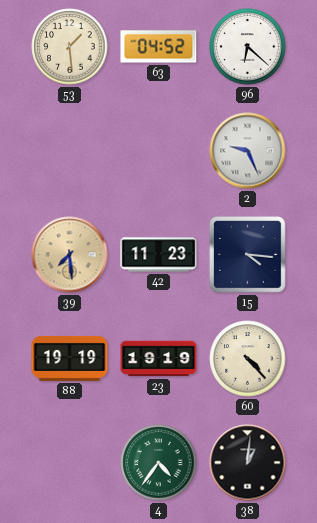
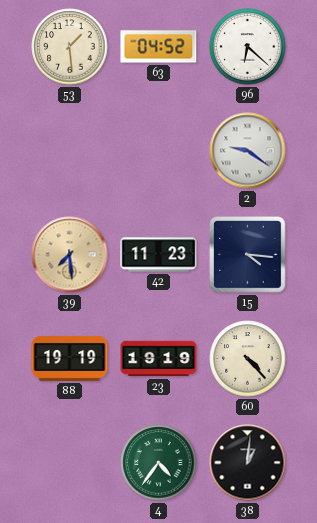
2: 9:26 -> 9:21
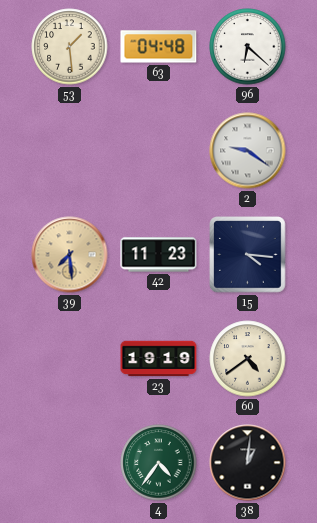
63: 04:52 -> 04:48
88: 19:19 -> none
60: 4:23 -> 4:39
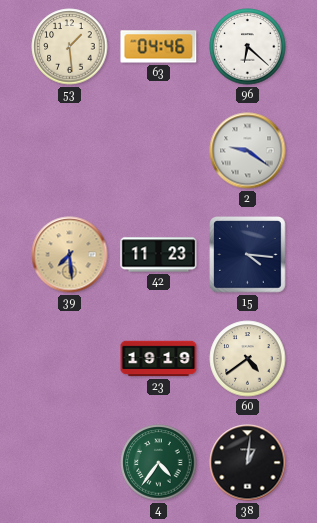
63: 04:48 -> 04:46
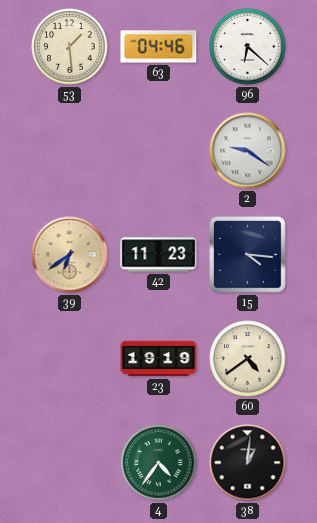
39: 7:29 -> 6:39
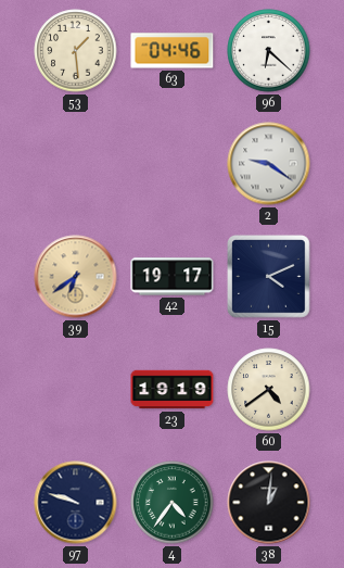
42: 11:23 -> 19:17
15: 4:16 -> 4:11
97: none -> 9:48
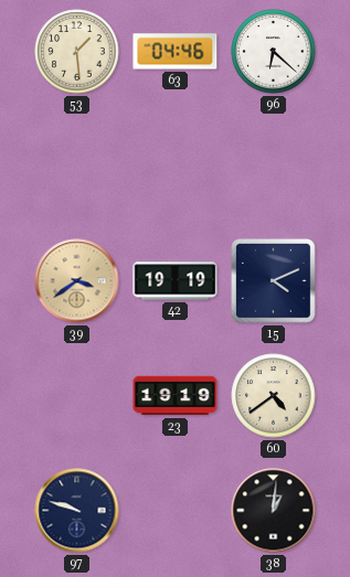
2: 9:21 -> none
39: 6:39 -> 3:39
42: 19:17 -> 19:19
4: 4:36 -> none
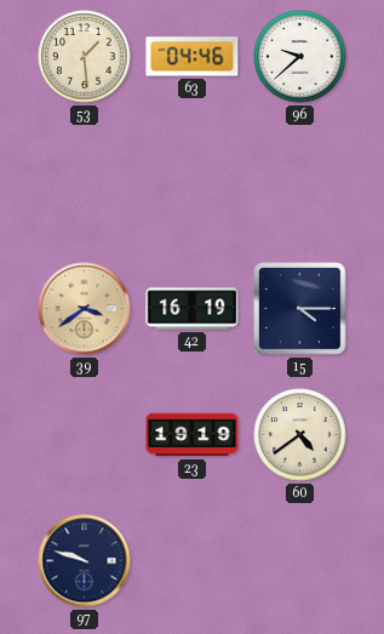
96: 6:22 -> 9:38
42: 19:19 -> 16:19
15: 4:11 -> 4:15
38: 1:01 -> none
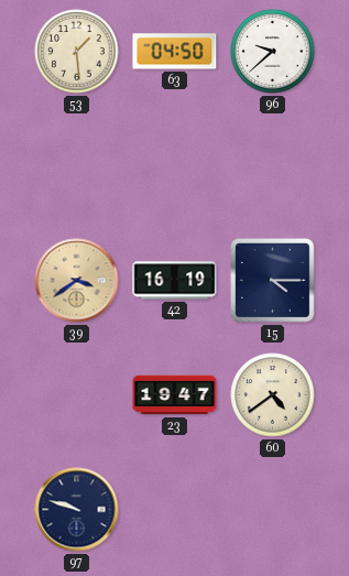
63: 04:46 -> 04:50
23: 19:19 -> 19:47
